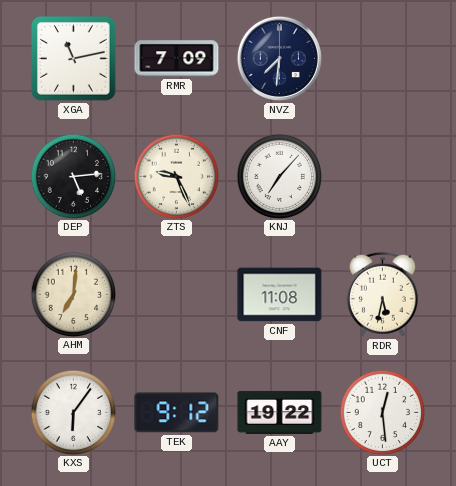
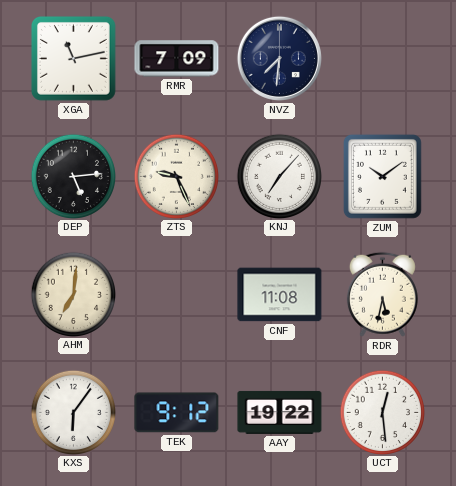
ZUM: none -> 10:09
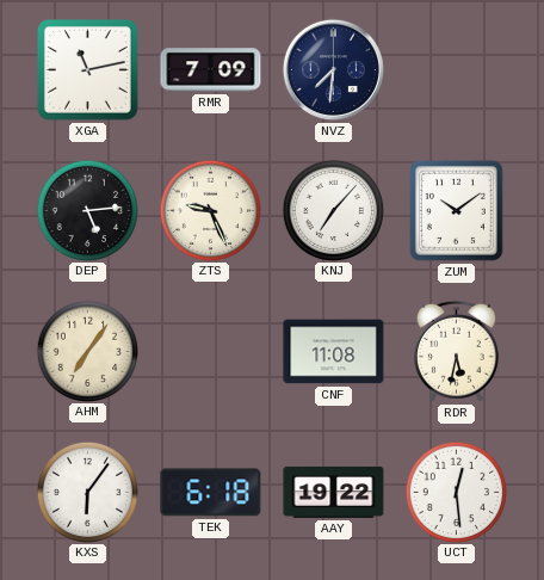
AHM: 7:01 -> 7:06
TEK: 9:12 -> 6:18
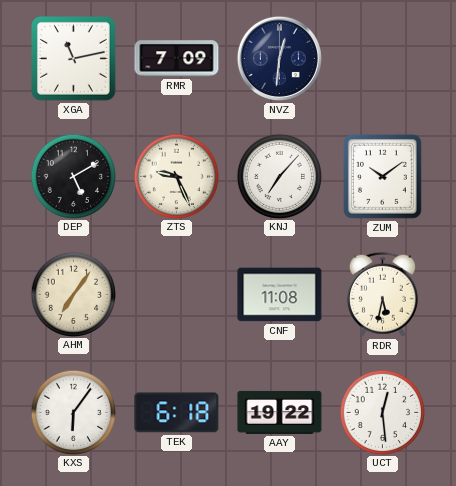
NVZ: 7:31 -> 12:31
DEP: 5:14 -> 5:10
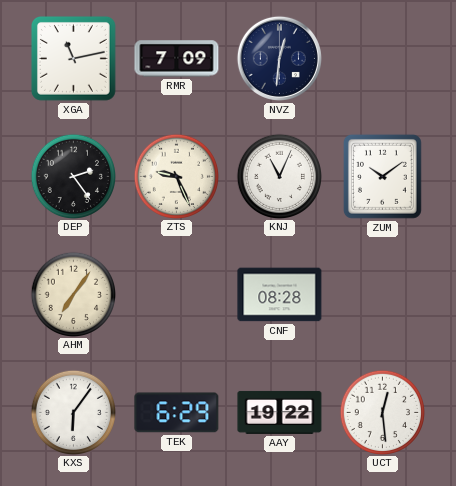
DEP: 5:10 -> 2:24
KNJ: 7:07 -> 11:04
CNF: 11:08 -> 08:28
RDR: 5:32 -> none
TEK: 6:18 -> 6:29
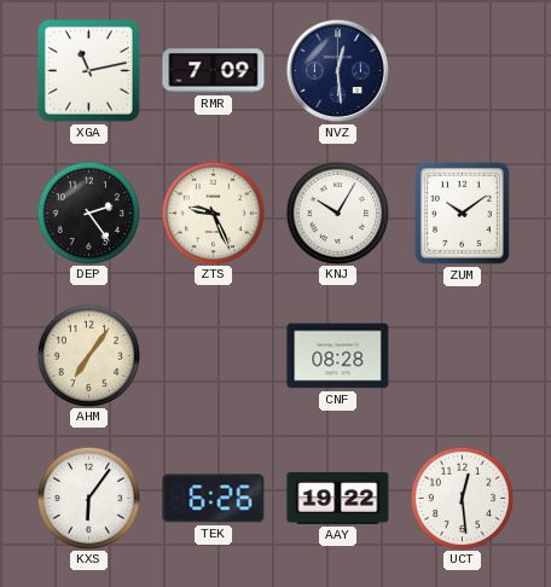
NVZ: 12:31 -> 12:29
KNJ: 11:04 -> 10:05
TEK: 6:29 -> 6:26
